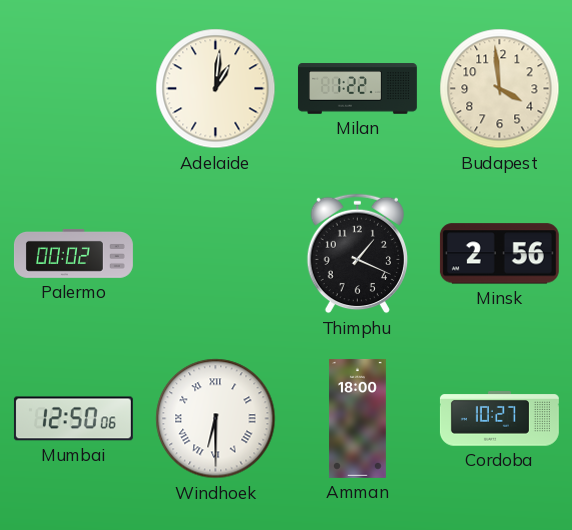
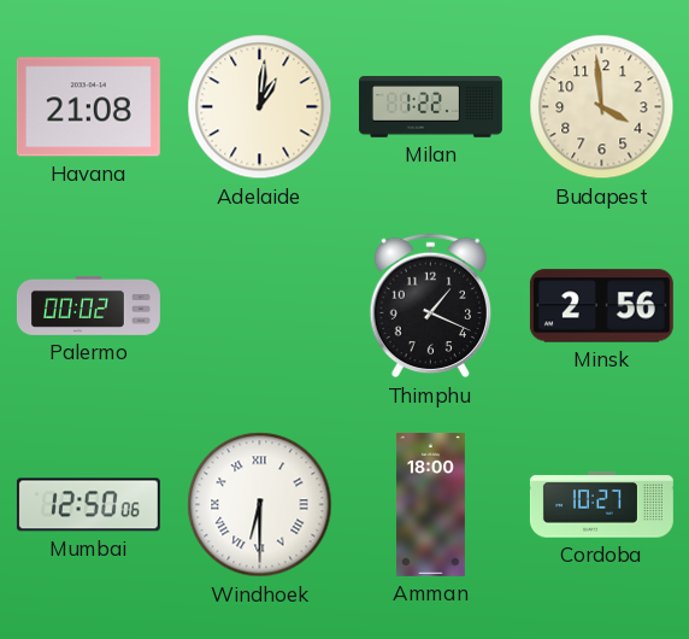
Havana: none -> 21:08
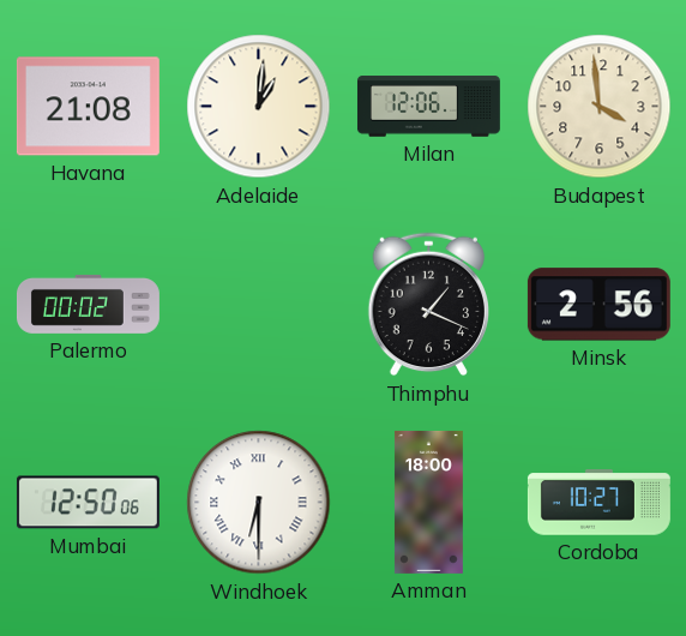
Milan: 1:22 -> 12:06
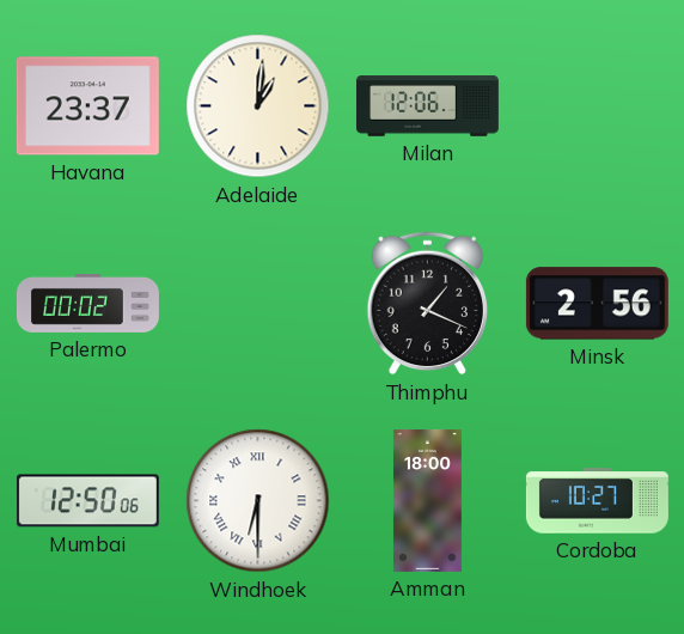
Havana: 21:08 -> 23:37
Budapest: 3:59 -> none
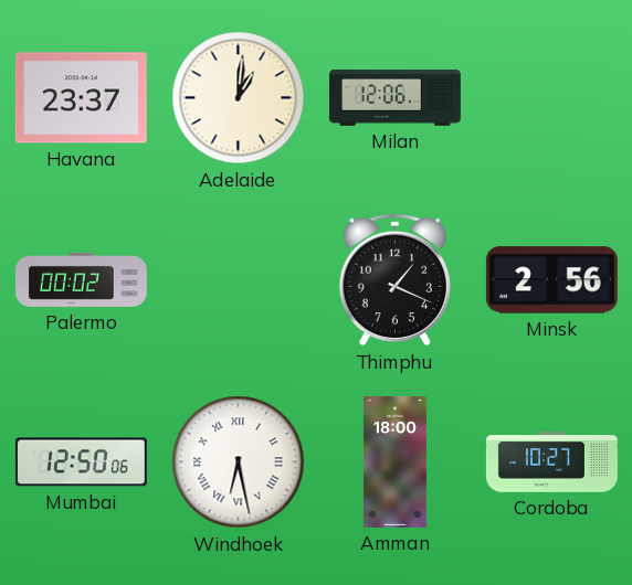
Windhoek: 6:30 -> 6:28
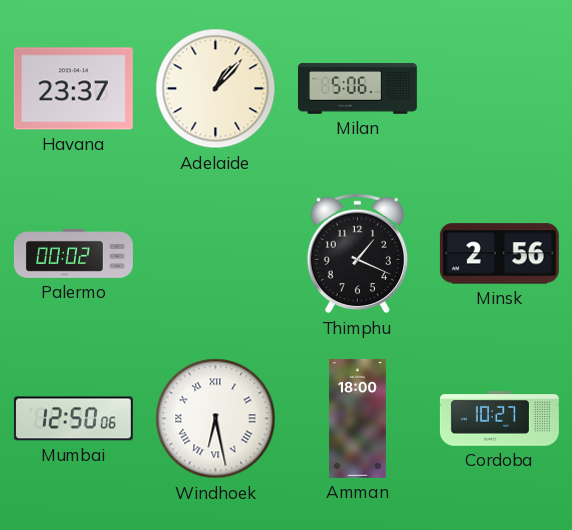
Adelaide: 1:01 -> 1:07
Milan: 12:06 -> 5:06
